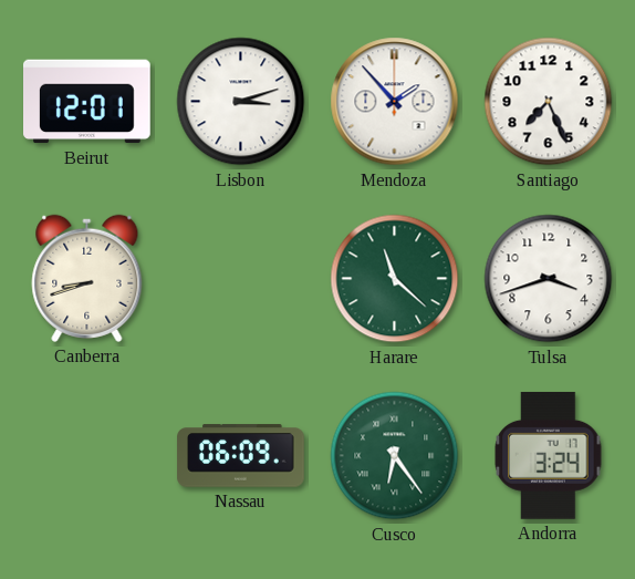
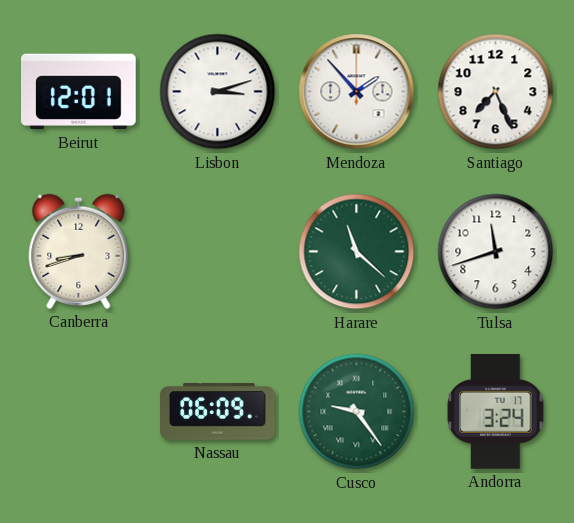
Tulsa: 3:42 -> 11:42
Cusco: 6:24 -> 9:24
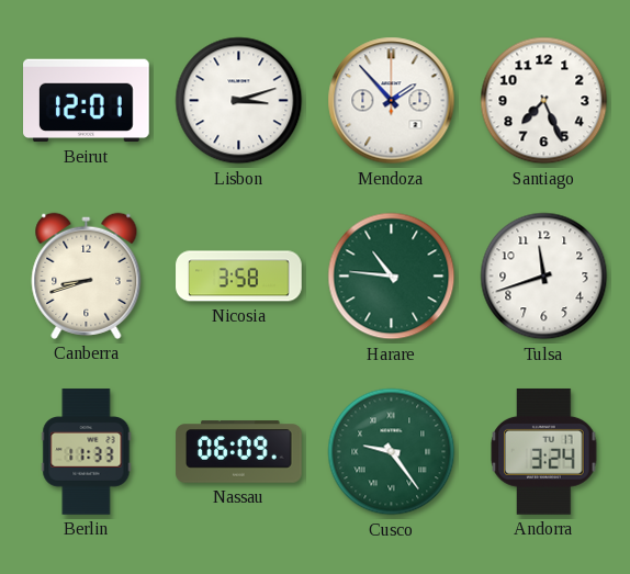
Nicosia: none -> 3:58
Harare: 11:22 -> 10:46
Berlin: none -> 11:33
